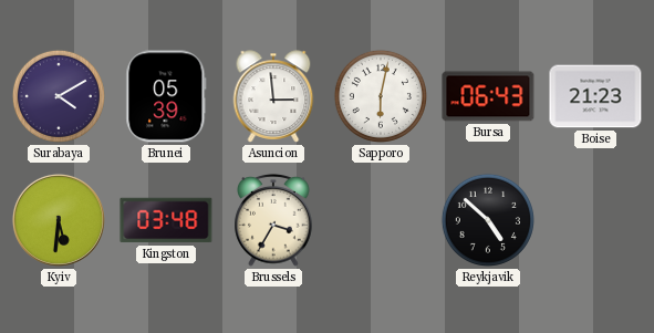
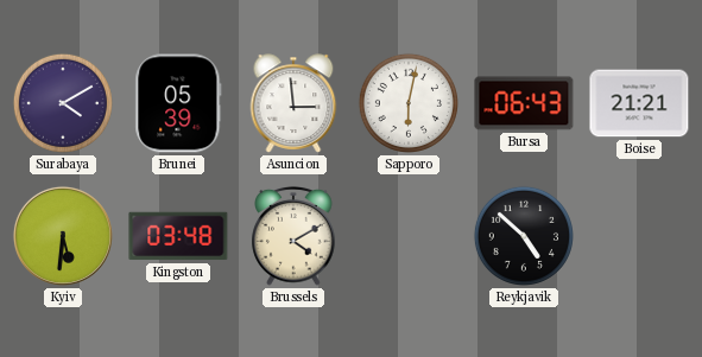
Boise: 21:23 -> 21:21
Brussels: 3:35 -> 4:10
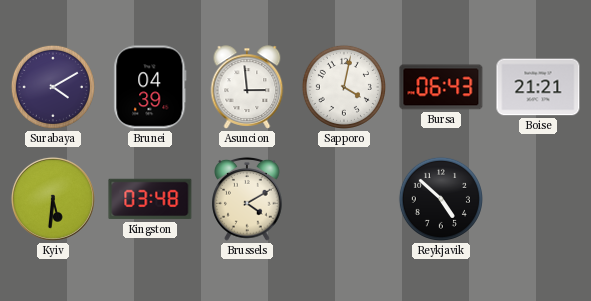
Brunei: 05:39 -> 04:39
Sapporo: 6:02 -> 4:02
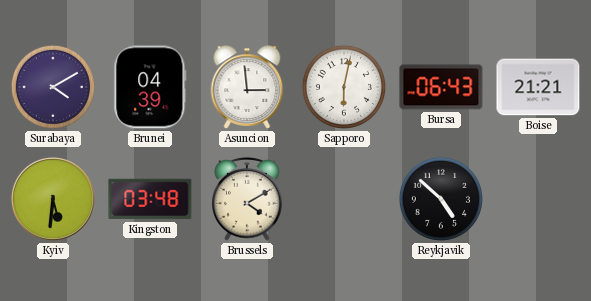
Sapporo: 4:02 -> 6:02
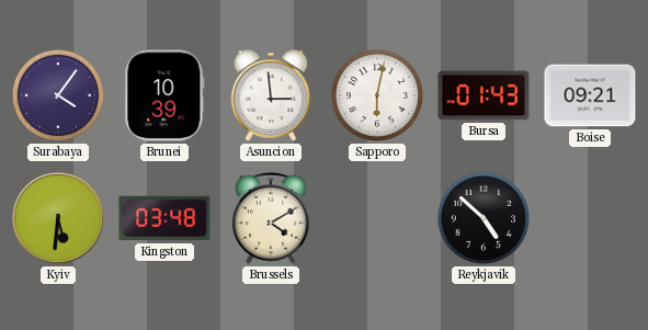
Surabaya: 4:10 -> 4:06
Brunei: 04:39 -> 10:39
Bursa: 06:43 -> 01:43
Boise: 21:21 -> 09:21
